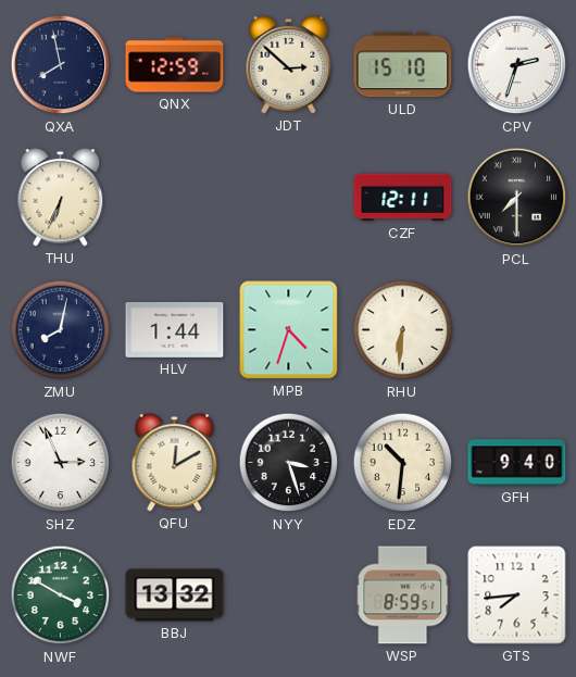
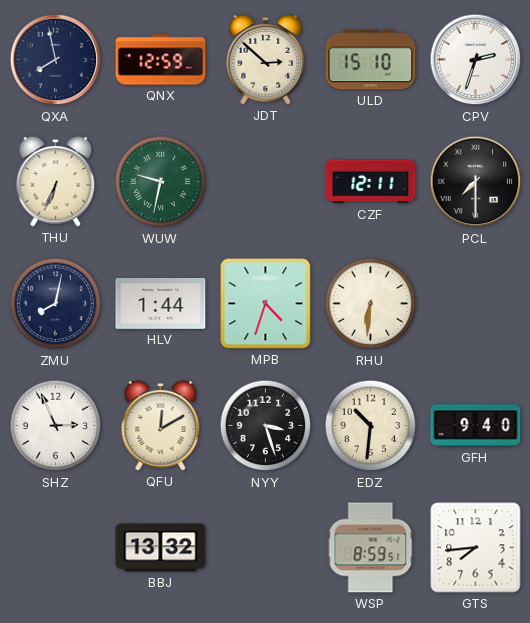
WUW: none -> 9:32
NWF: 3:50 -> none
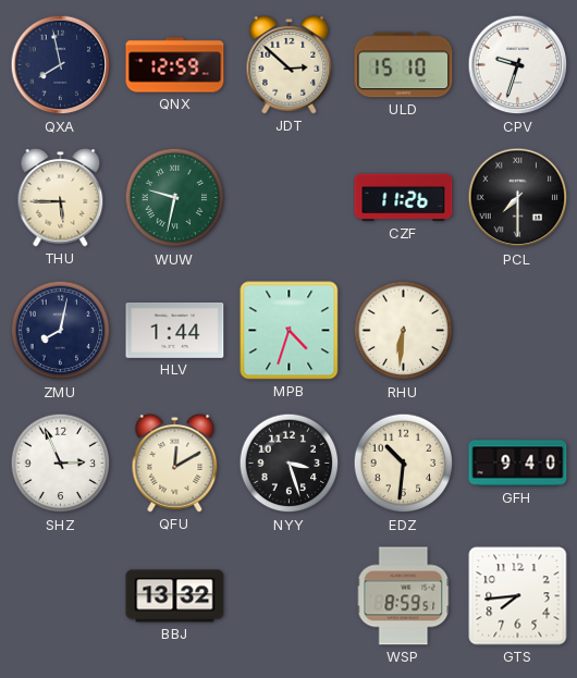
CPV: 2:33 -> 9:33
THU: 6:34 -> 5:45
CZF: 12:11 -> 11:26
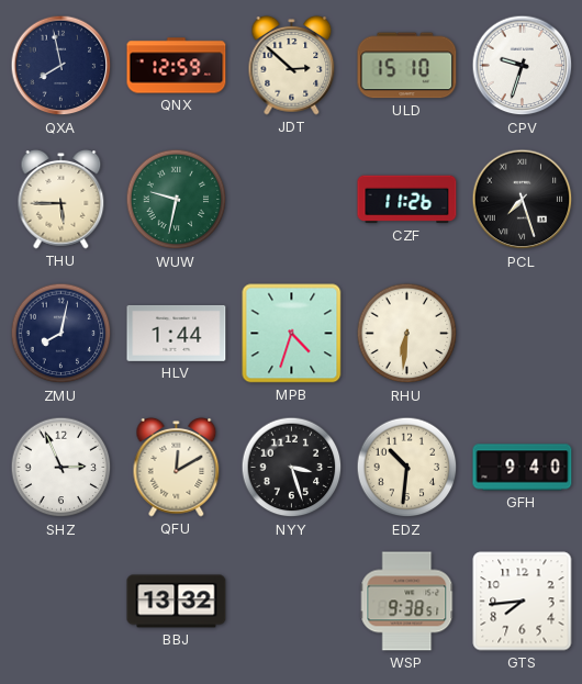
PCL: 7:30 -> 7:27
WSP: 8:59 -> 9:38
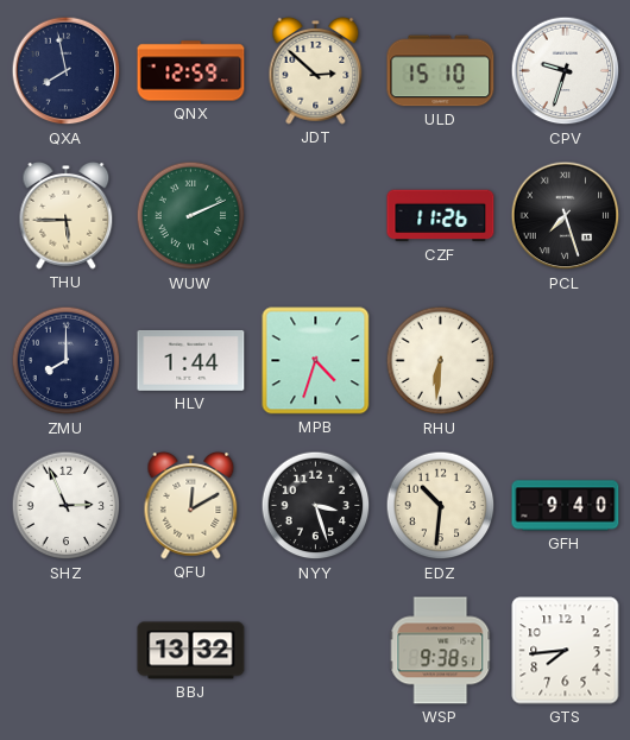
WUW: 9:32 -> 2:11
ZMU: 8:02 -> 8:00
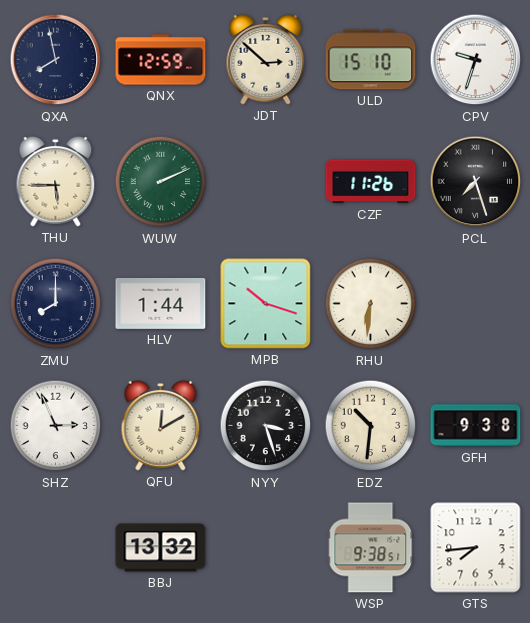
MPB: 4:33 -> 10:18
GFH: 9:40 -> 9:38
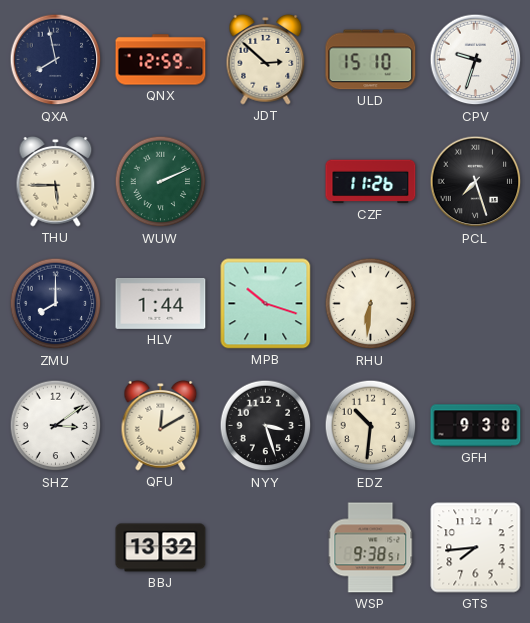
SHZ: 2:56 -> 3:09
